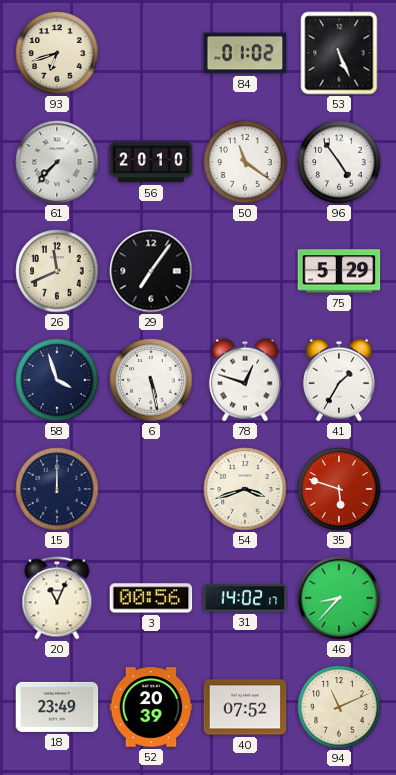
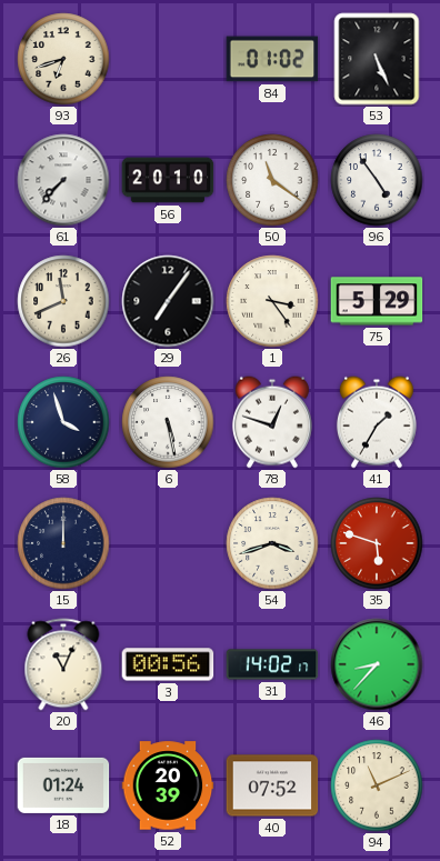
1: none -> 3:24
18: 23:49 -> 01:24
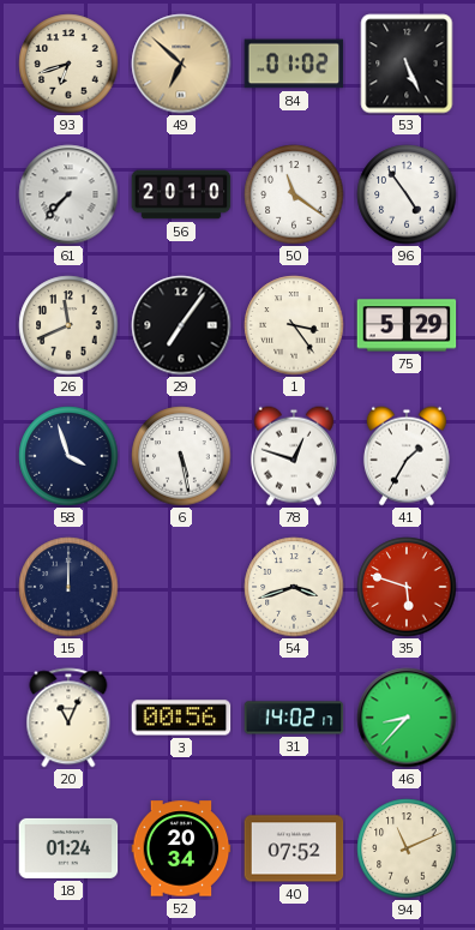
49: none -> 6:52
52: 20:39 -> 20:34
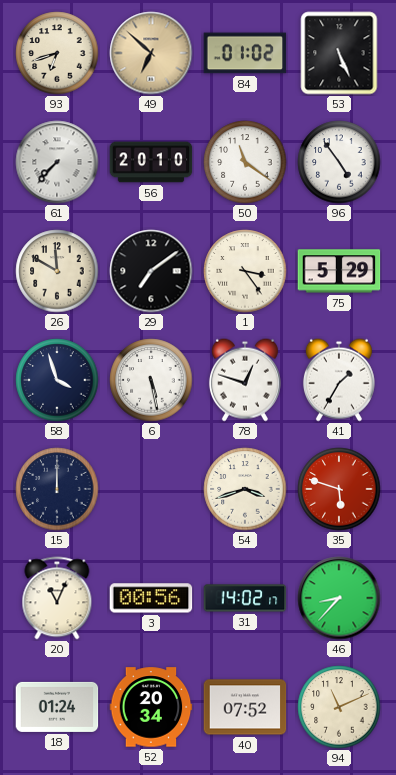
26: 11:41 -> 11:50
29: 7:06 -> 7:09
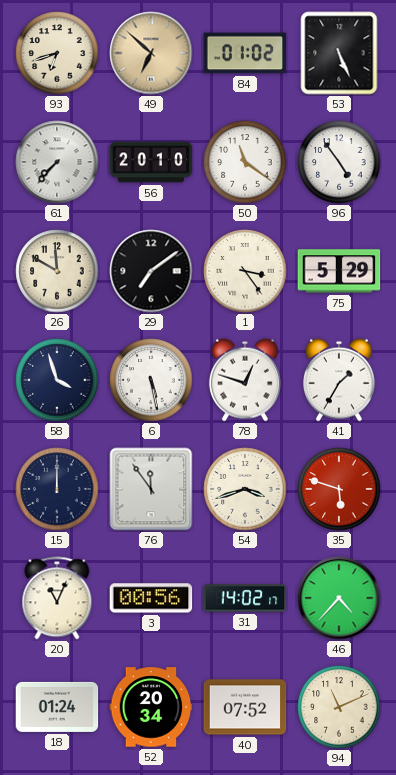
76: none -> 11:54
46: 8:37 -> 4:37
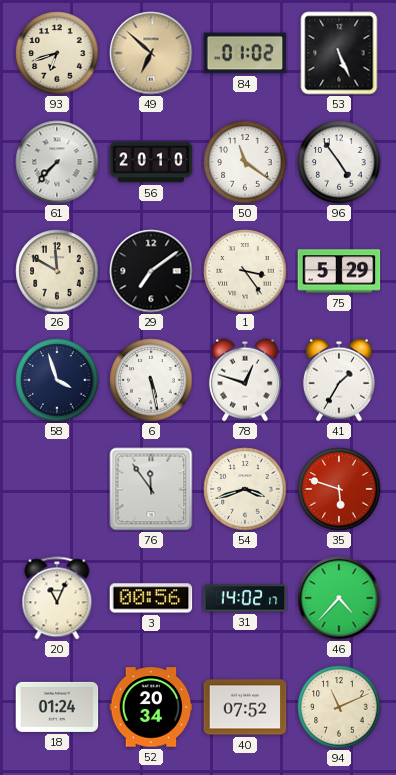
15: 12:00 -> none
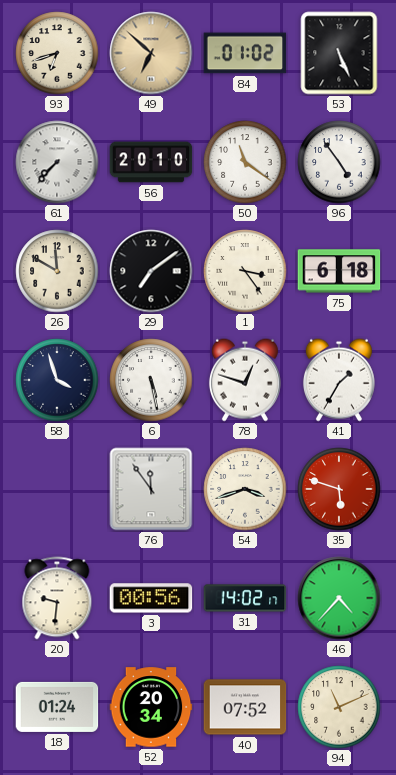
75: 5:29 -> 6:18
20: 11:04 -> 9:31
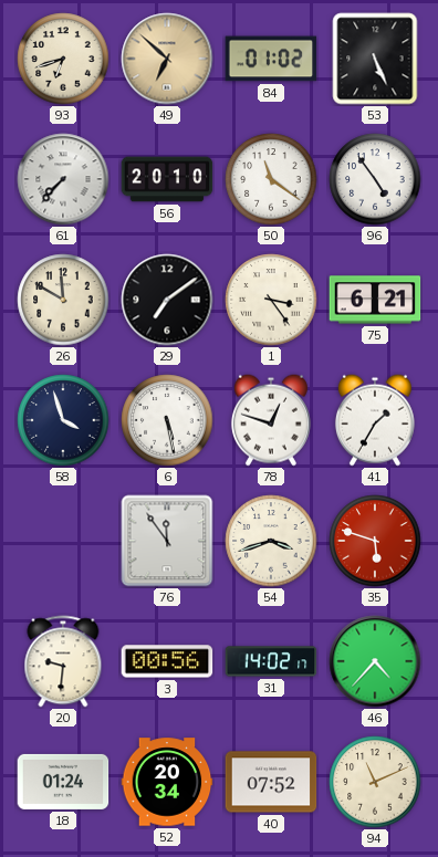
75: 6:18 -> 6:21
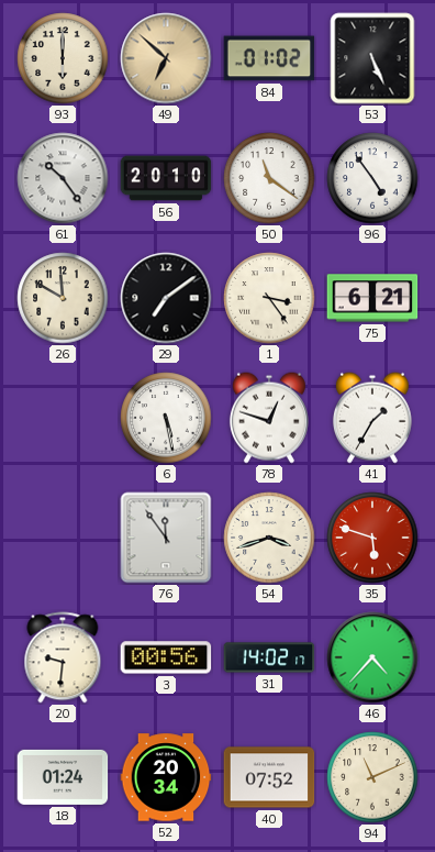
93: 6:42 -> 6:00
61: 7:37 -> 10:24
58: 3:57 -> none
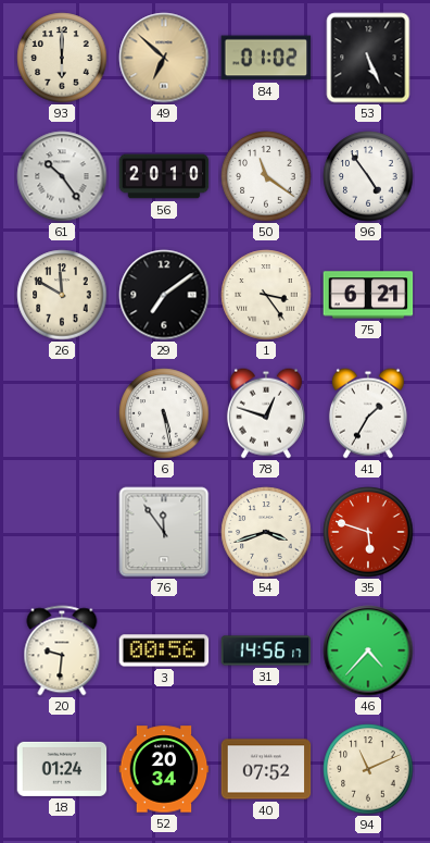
31: 14:02 -> 14:56
